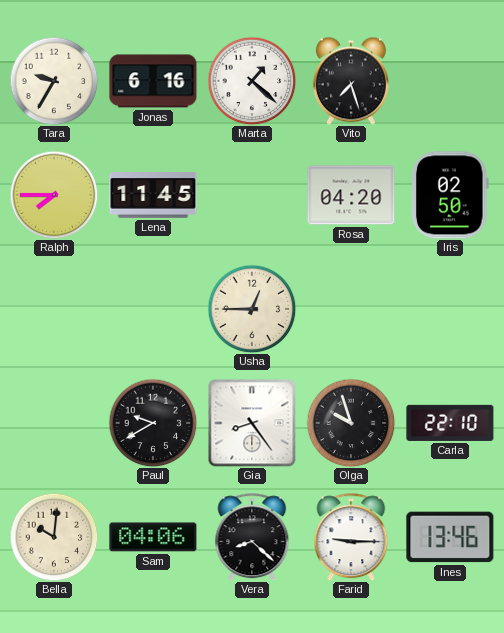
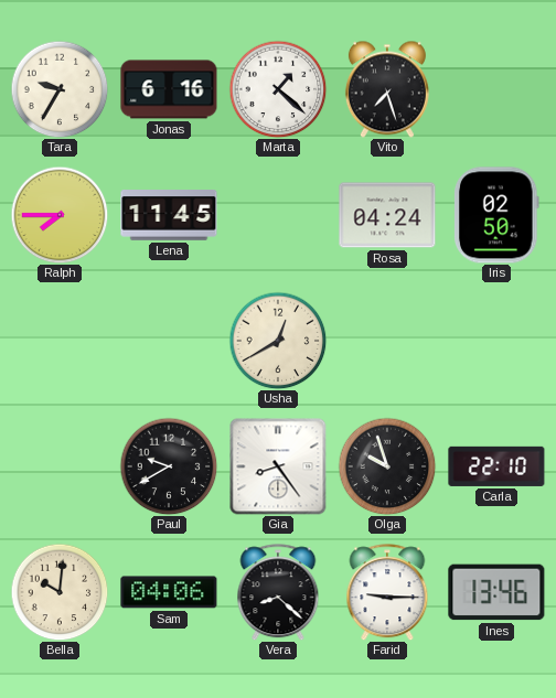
Rosa: 04:20 -> 04:24
Usha: 12:45 -> 12:40
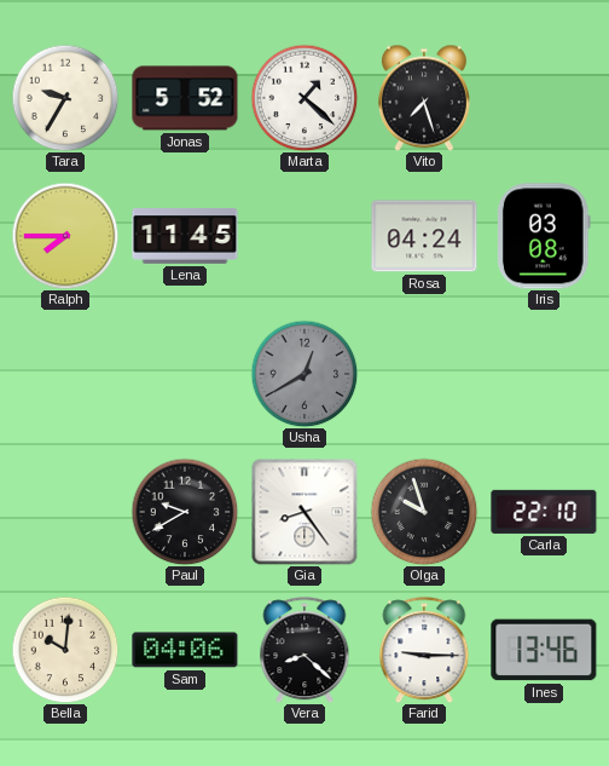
Jonas: 6:16 -> 5:52
Iris: 02:50 -> 03:08
Usha dial: cream -> grey
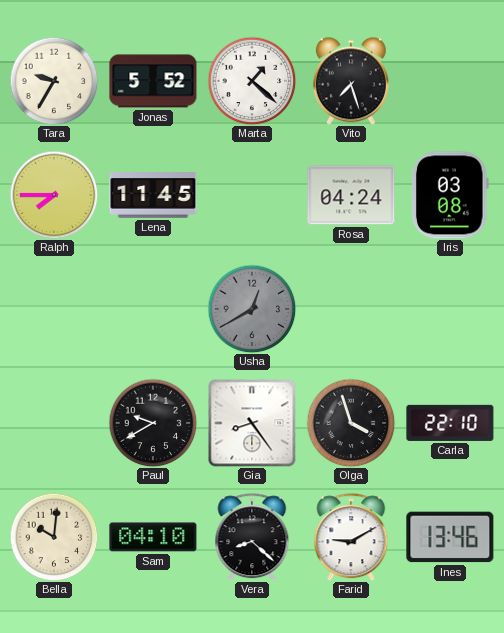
Olga: 9:57 -> 3:57
Sam: 04:06 -> 04:10
Farid: 9:15 -> 9:10
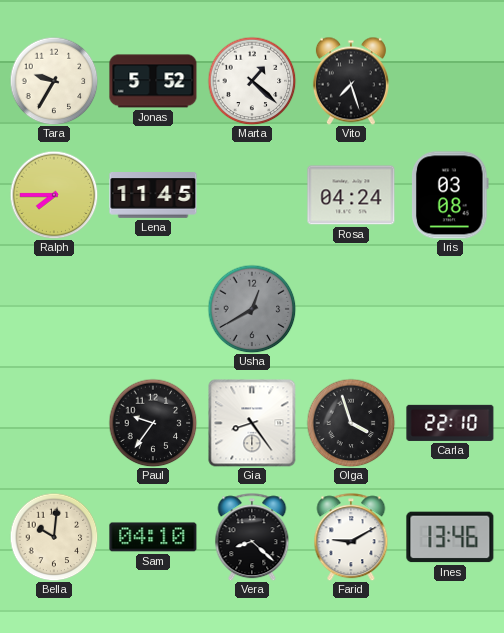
Paul: 9:40 -> 9:36
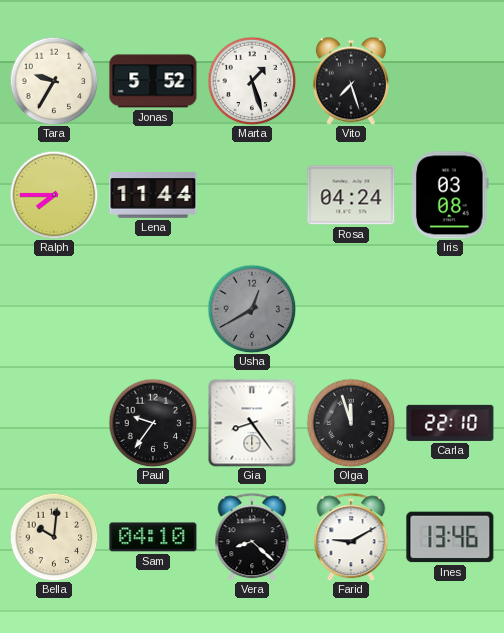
Marta: 1:22 -> 1:27
Lena: 11:45 -> 11:44
Olga: 3:57 -> 11:57
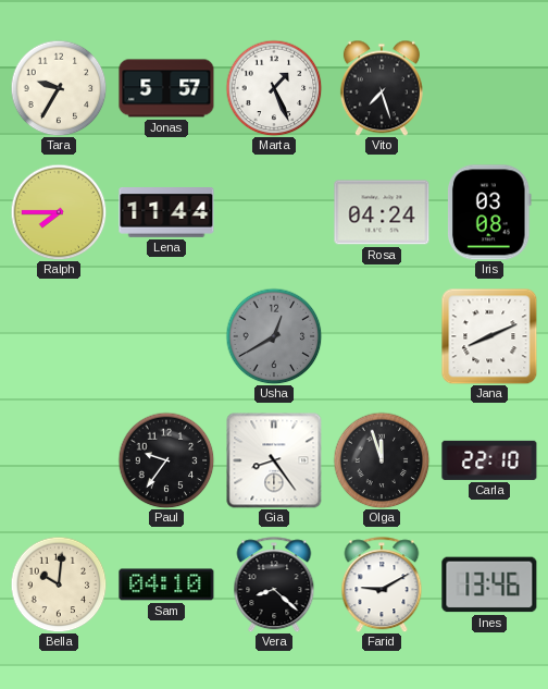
Jonas: 5:52 -> 5:57
Marta: 1:27 -> 1:26
Jana: none -> 8:11
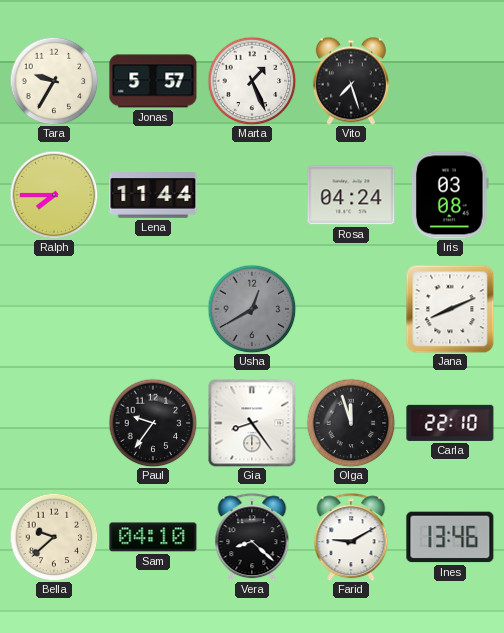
Bella: 10:01 -> 9:38
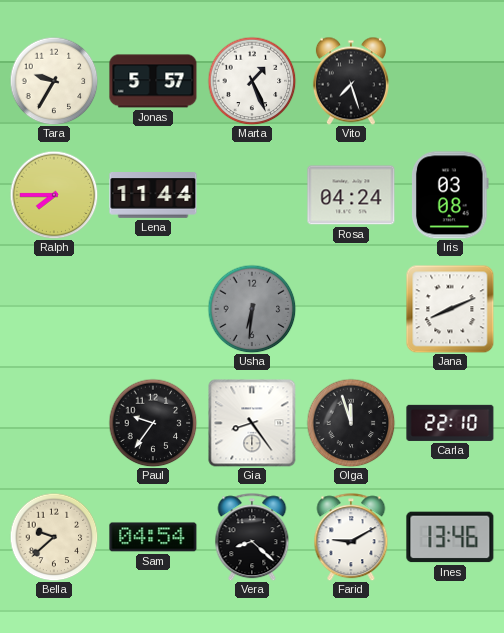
Usha: 12:40 -> 6:31
Sam: 04:10 -> 04:54
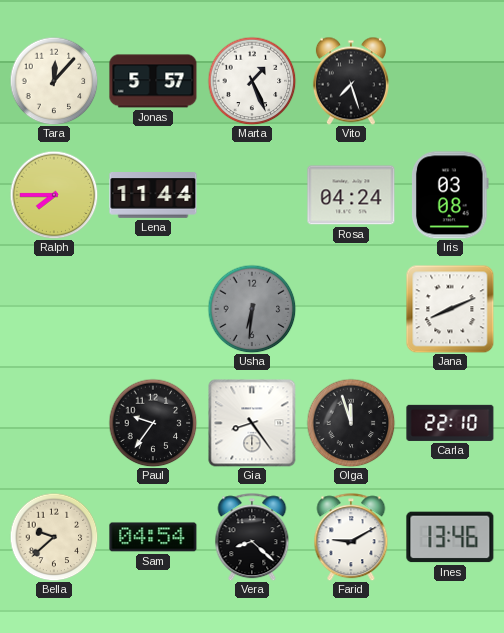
Tara: 9:35 -> 12:07
